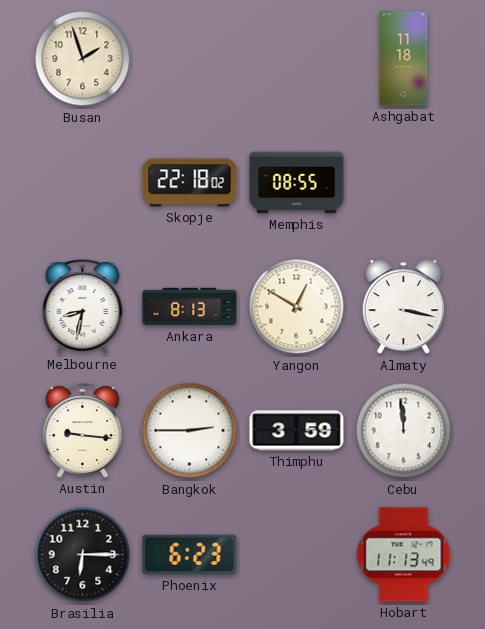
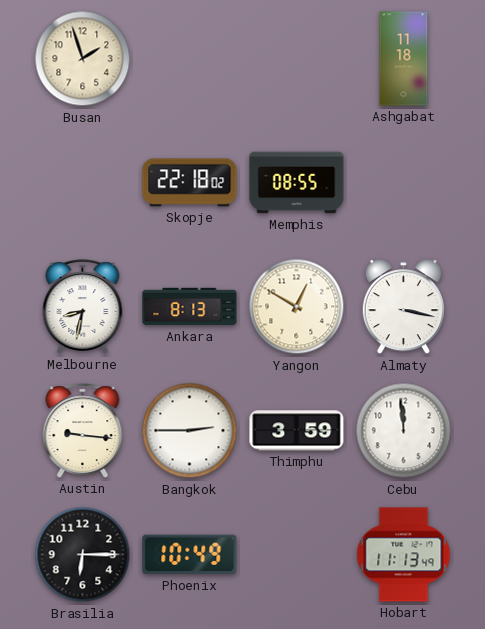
Phoenix: 6:23 -> 10:49
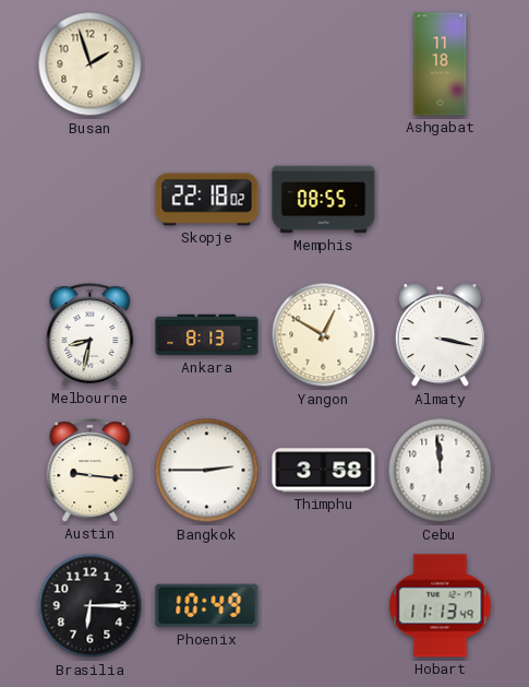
Thimphu: 3:59 -> 3:58
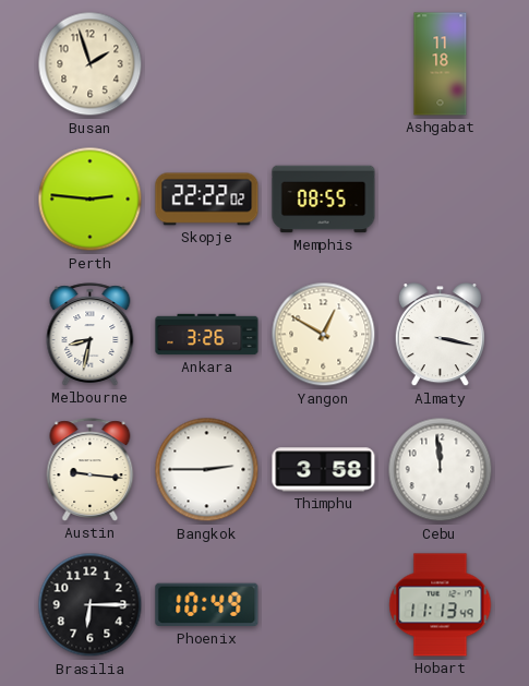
Perth: none -> 2:46
Skopje: 22:18 -> 22:22
Ankara: 8:13 -> 3:26
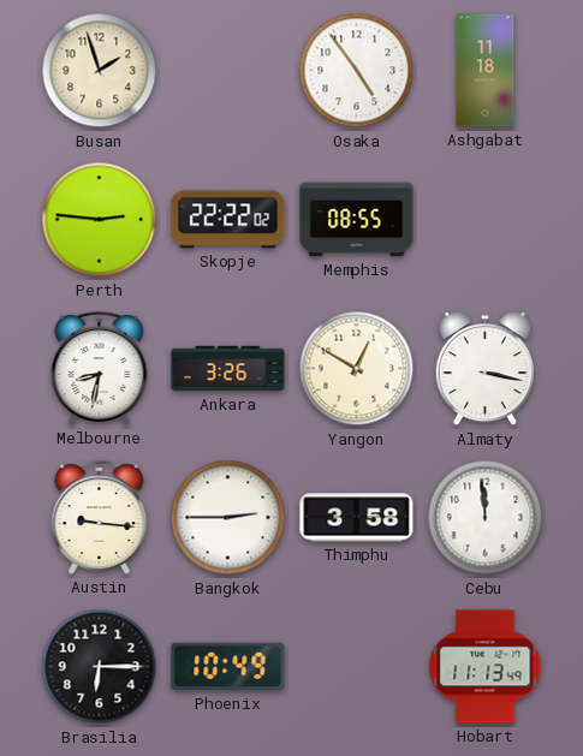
Osaka: none -> 4:54
